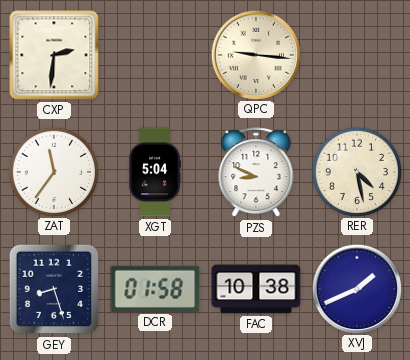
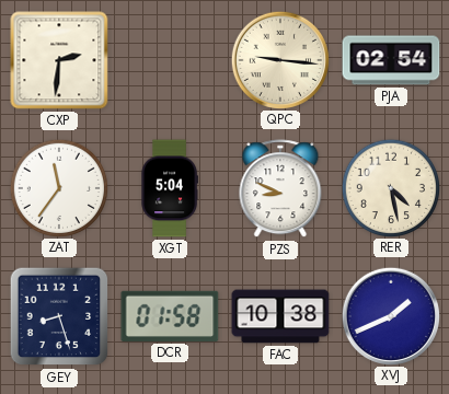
PJA: none -> 02:54
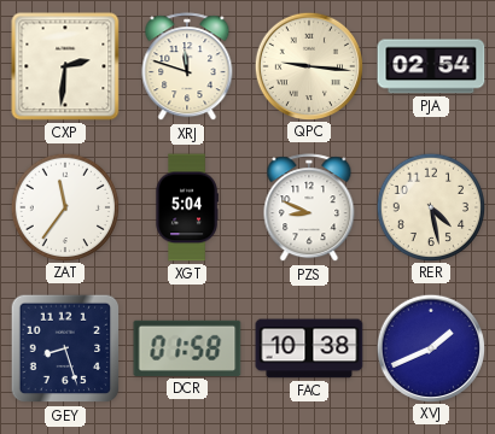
XRJ: none -> 11:48
